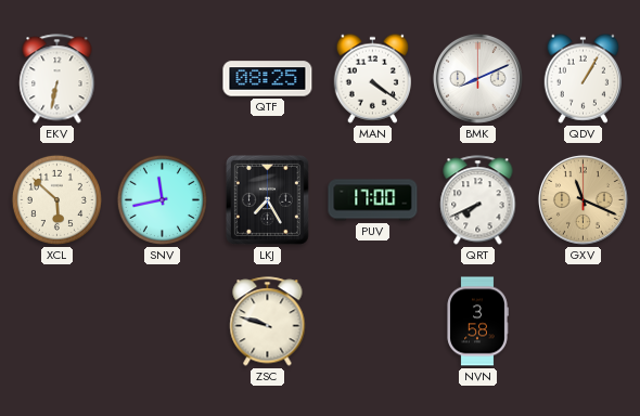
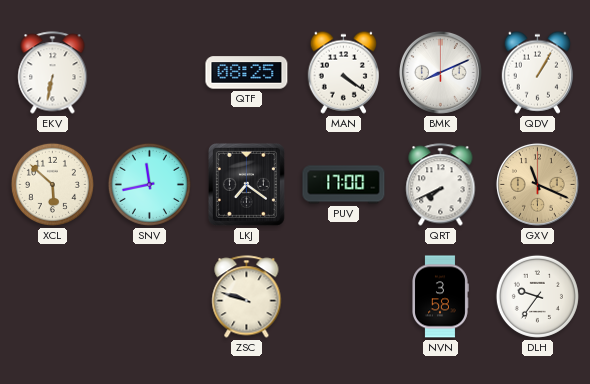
LKJ: 7:25 -> 7:21
DLH: none -> 9:36
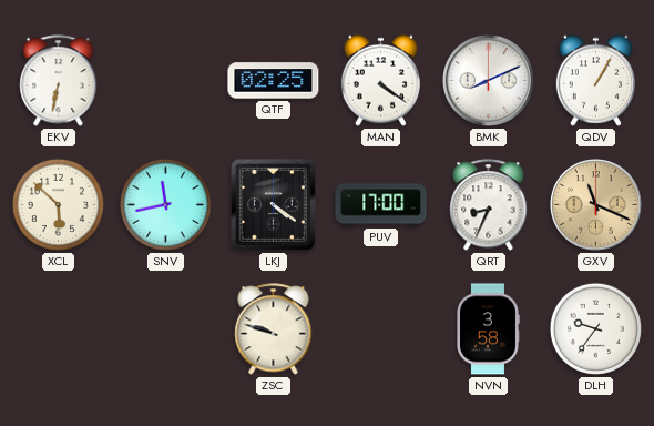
QTF: 08:25 -> 02:25
LKJ: 7:21 -> 4:21
QRT: 7:41 -> 8:34
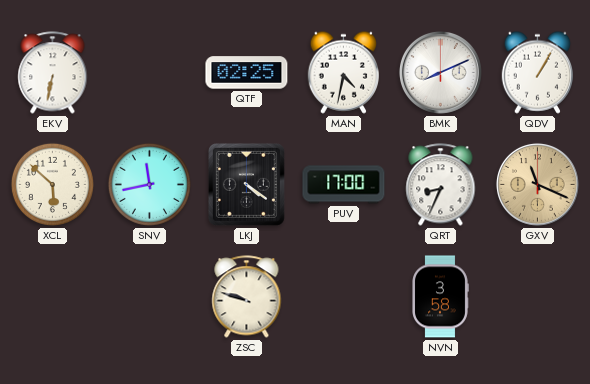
MAN: 4:21 -> 4:32
DLH: 9:36 -> none
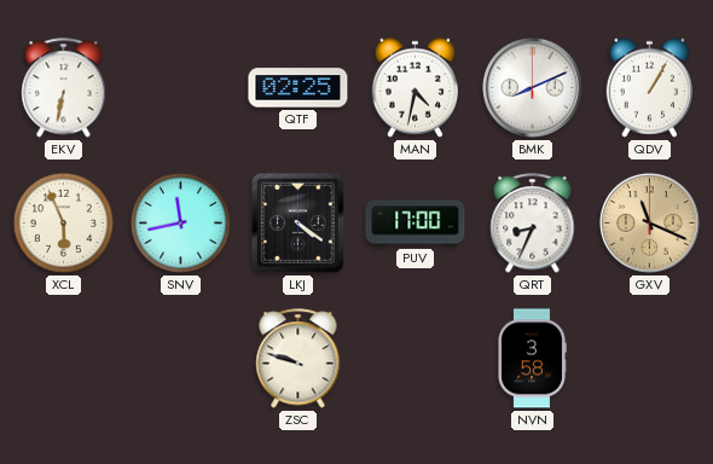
XCL: 5:52 -> 5:56
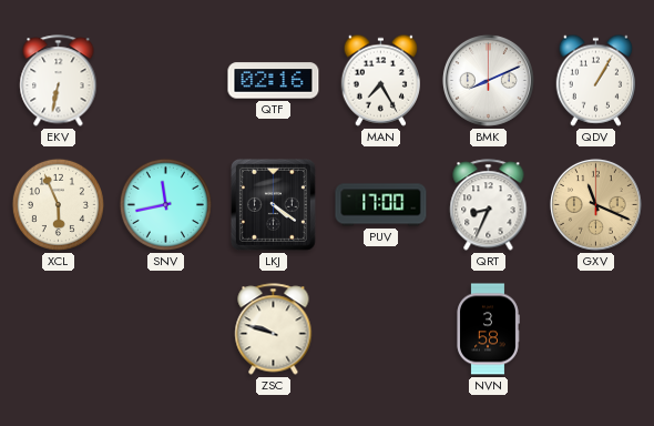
QTF: 02:25 -> 02:16
MAN: 4:32 -> 7:25
